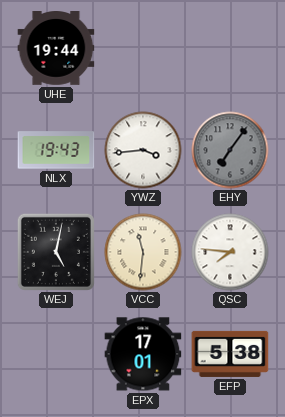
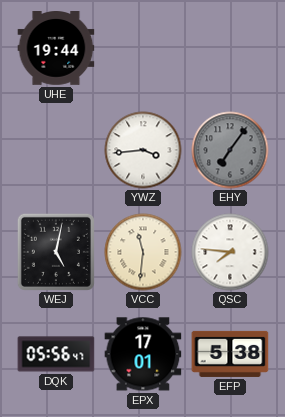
NLX: 19:43 -> none
DQK: none -> 05:56
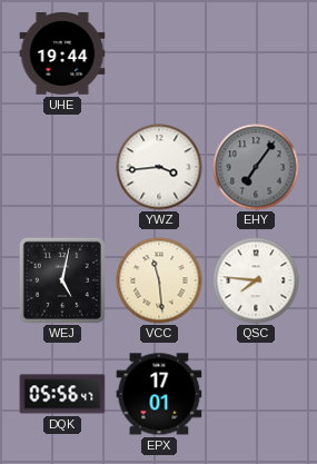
VCC: 11:31 -> 11:29
EFP: 5:38 -> none
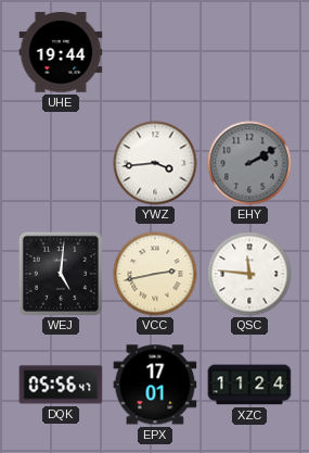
EHY: 7:06 -> 2:10
WEJ: 5:02 -> 5:01
VCC: 11:29 -> 2:43
QSC: 7:46 -> 11:46
XZC: none -> 11:24
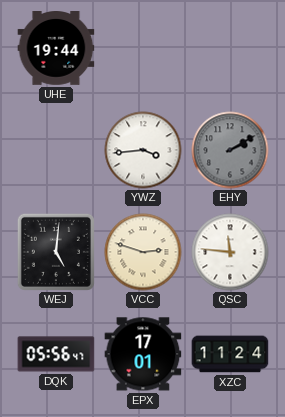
VCC: 2:43 -> 2:48
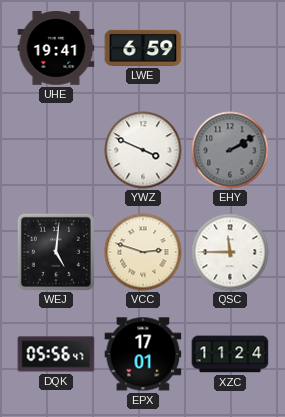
UHE: 19:44 -> 19:41
LWE: none -> 6:59
YWZ: 3:44 -> 3:49
QSC: 11:46 -> 11:45
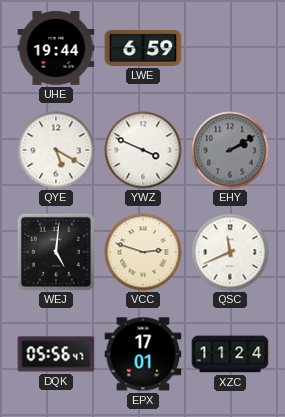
UHE: 19:41 -> 19:44
QYE: none -> 5:20
QSC: 11:45 -> 11:41
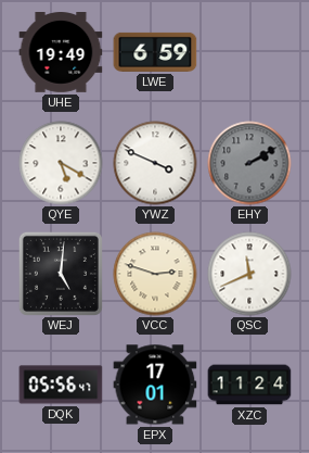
UHE: 19:44 -> 19:49
